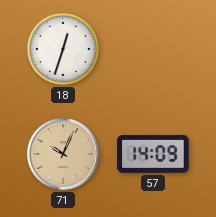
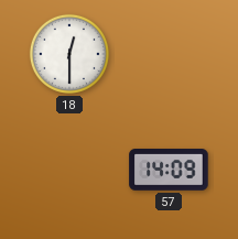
18: 12:33 -> 12:30
71: 10:04 -> none
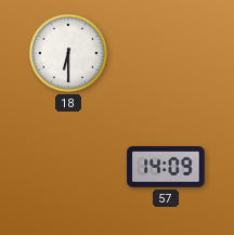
18: 12:30 -> 6:30
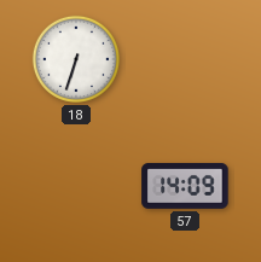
18: 6:30 -> 6:33
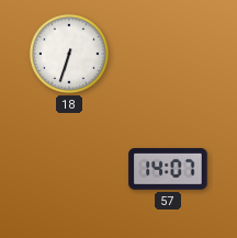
57: 14:09 -> 14:07
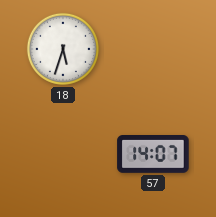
18: 6:33 -> 5:33
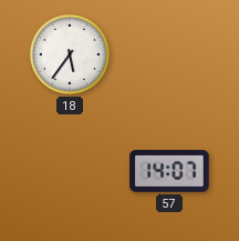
18: 5:33 -> 5:36
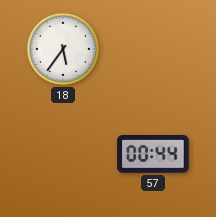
57: 14:07 -> 00:44
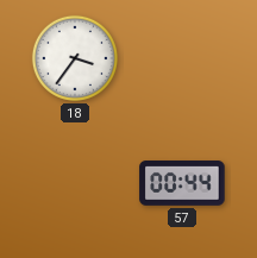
18: 5:36 -> 3:36
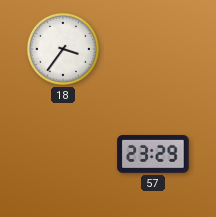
57: 00:44 -> 23:29
